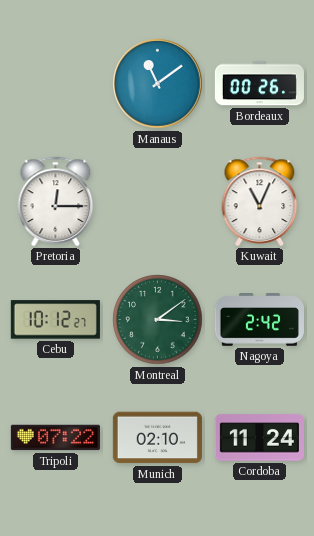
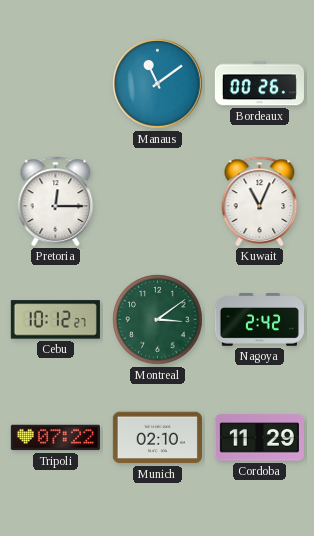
Cordoba: 11:24 -> 11:29
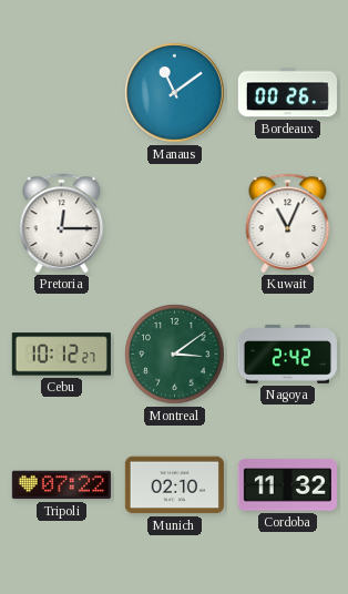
Cordoba: 11:29 -> 11:32
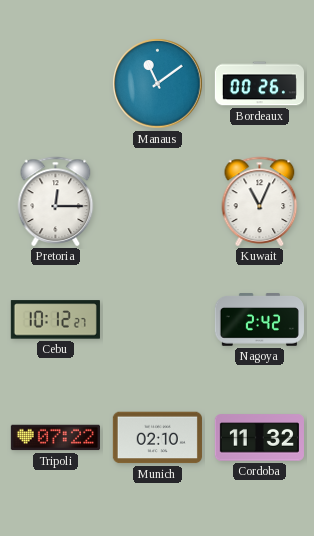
Montreal: 3:09 -> none
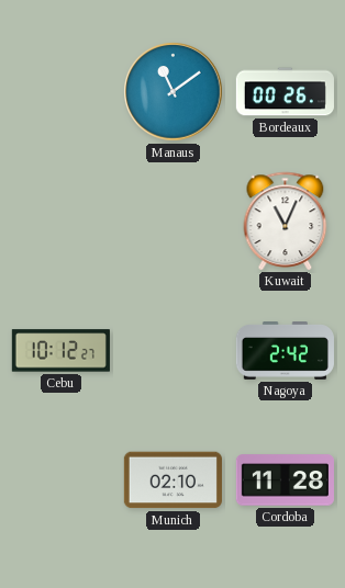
Pretoria: 12:15 -> none
Tripoli: 07:22 -> none
Cordoba: 11:32 -> 11:28
